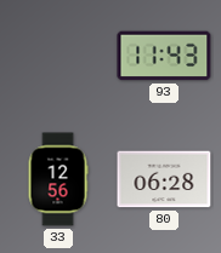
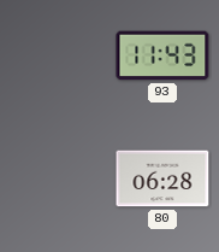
33: 12:56 -> none
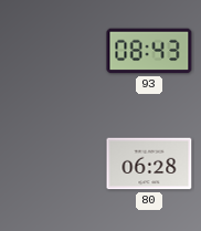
93: 11:43 -> 08:43
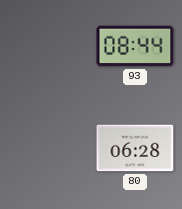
93: 08:43 -> 08:44
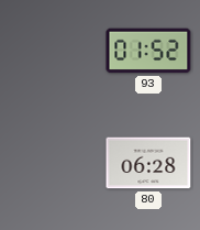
93: 08:44 -> 01:52
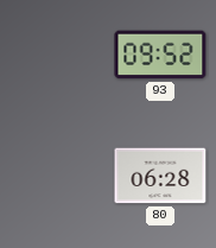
93: 01:52 -> 09:52
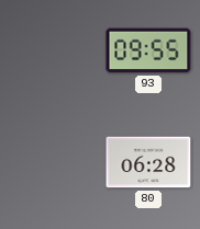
93: 09:52 -> 09:55
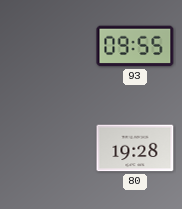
80: 06:28 -> 19:28
